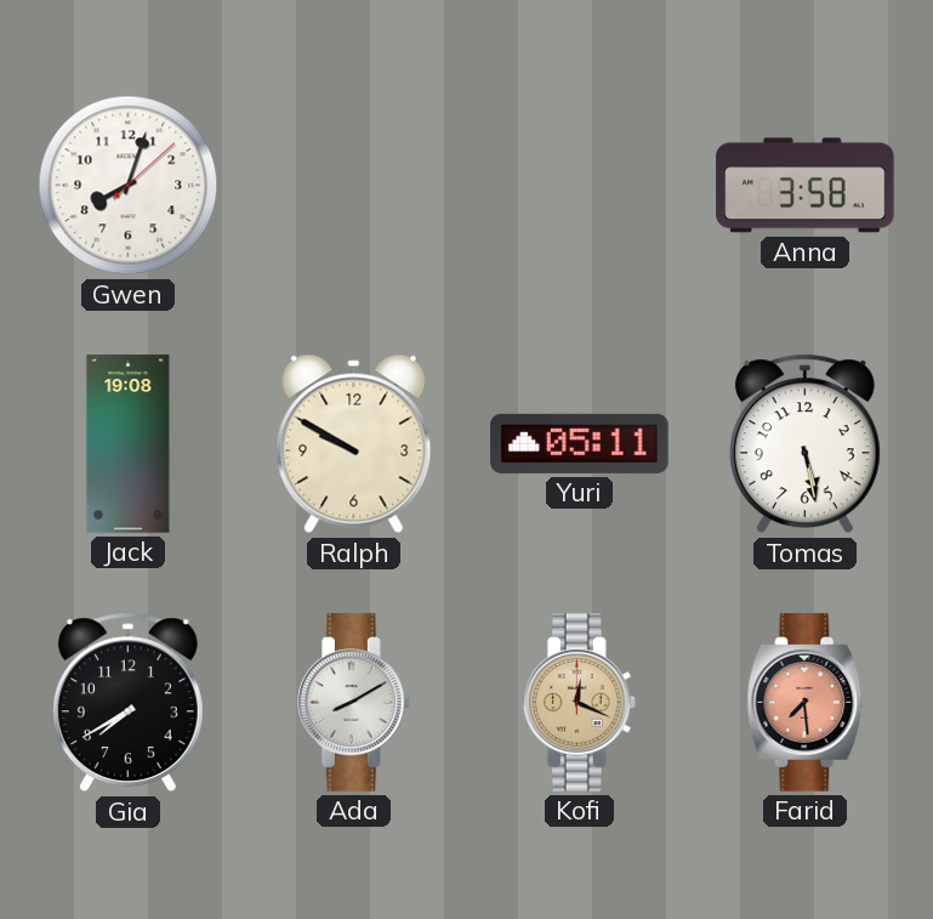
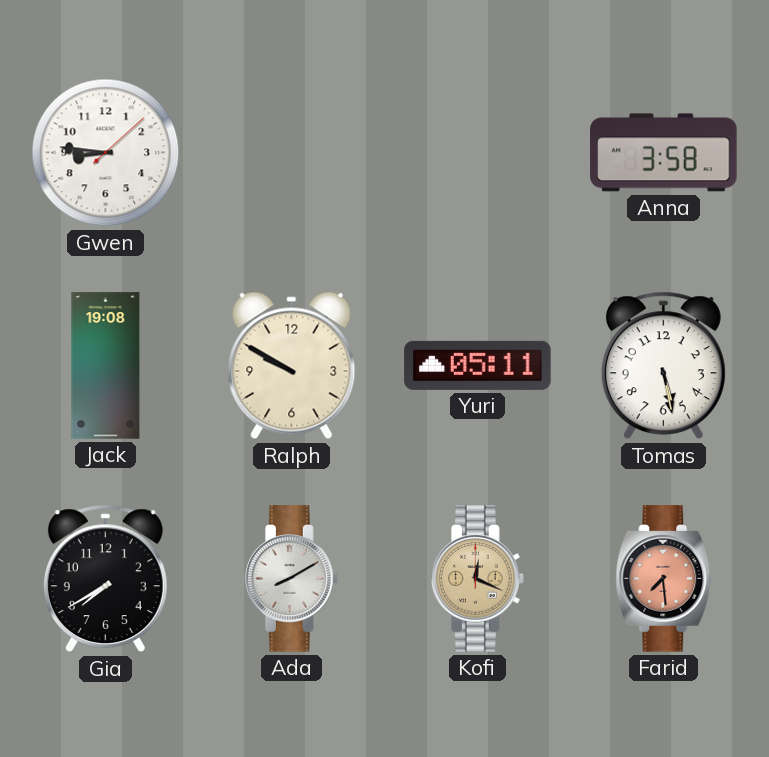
Gwen: 8:03 -> 8:46
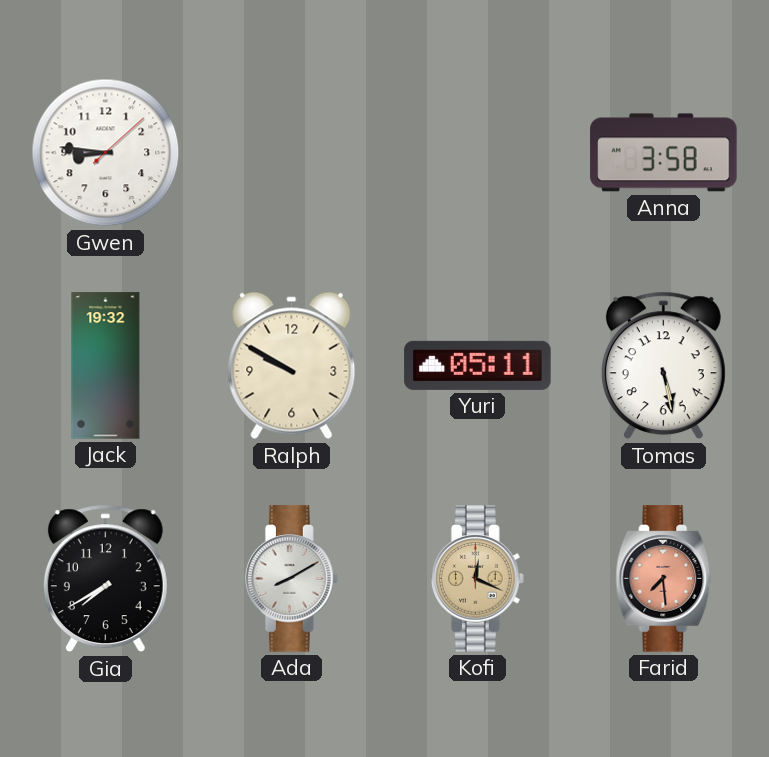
Jack: 19:08 -> 19:32
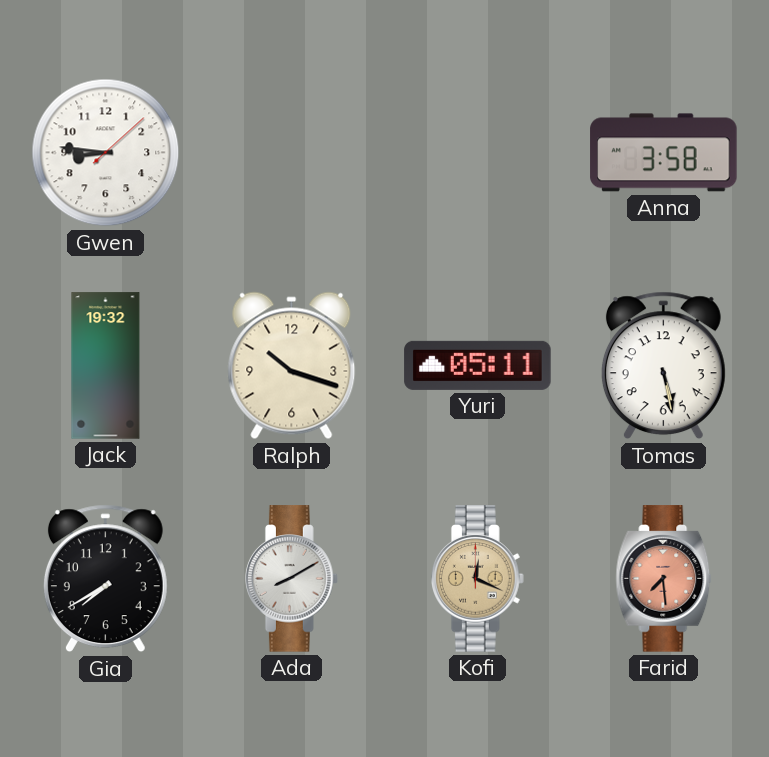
Ralph: 9:50 -> 10:18
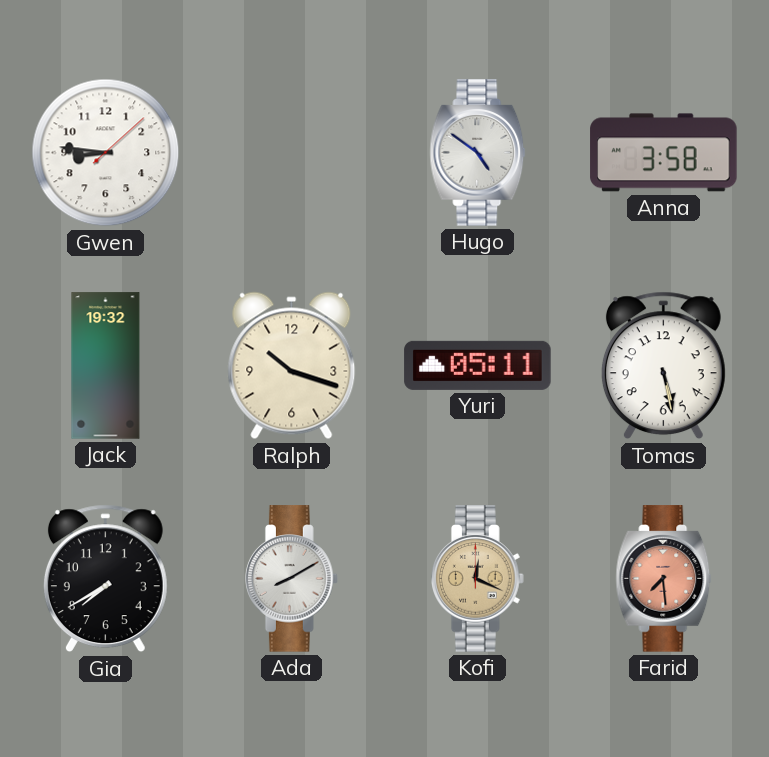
Hugo: none -> 4:51
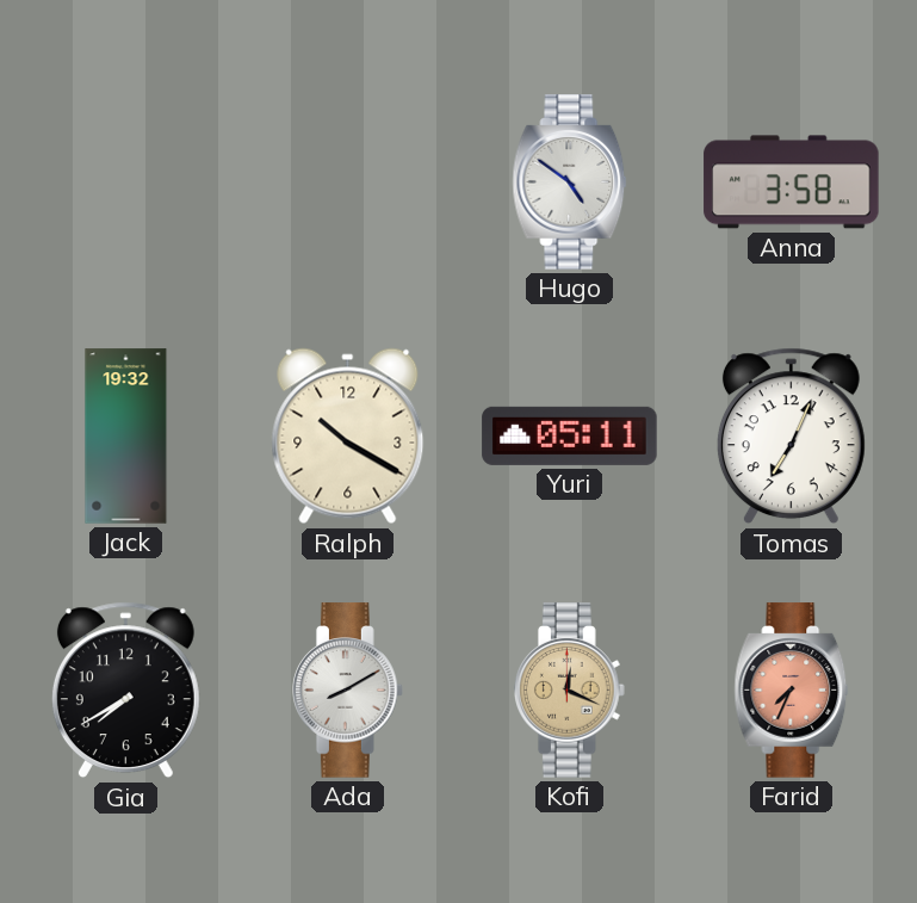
Gwen: 8:46 -> none
Ralph: 10:18 -> 10:20
Tomas: 5:28 -> 7:04
Farid: 7:29 -> 7:34
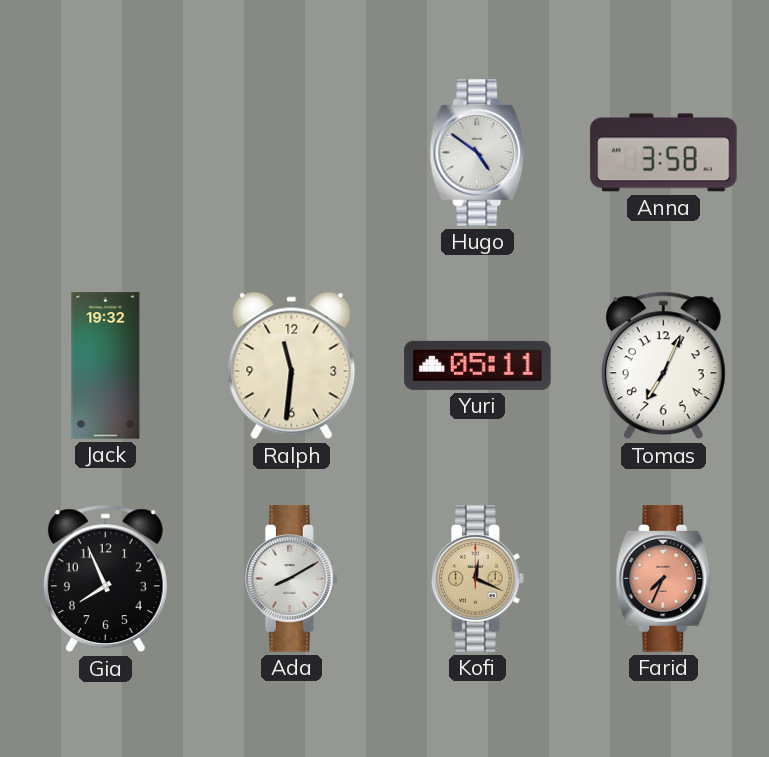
Ralph: 10:20 -> 11:31
Gia: 7:40 -> 7:56
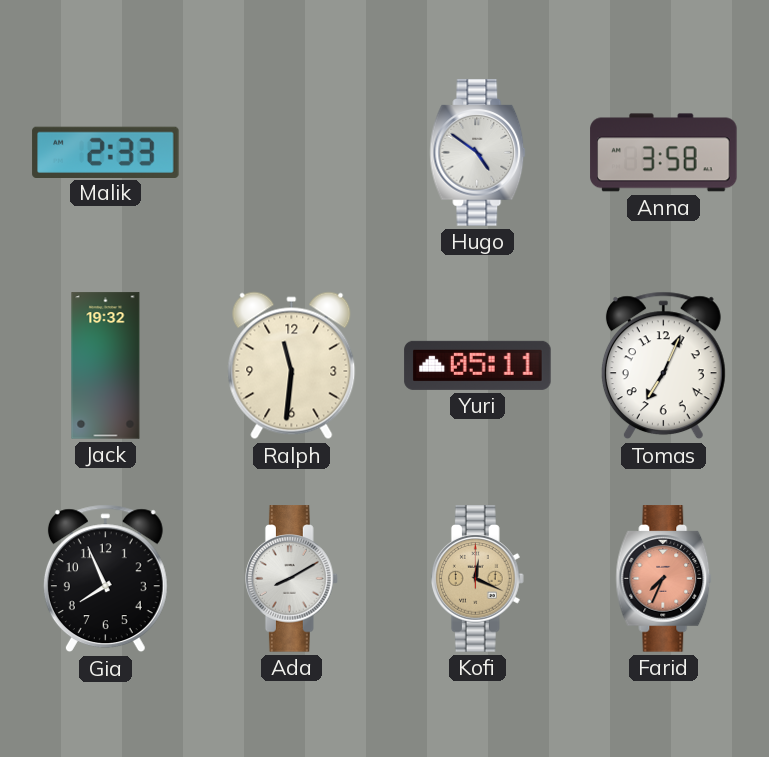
Malik: none -> 2:33
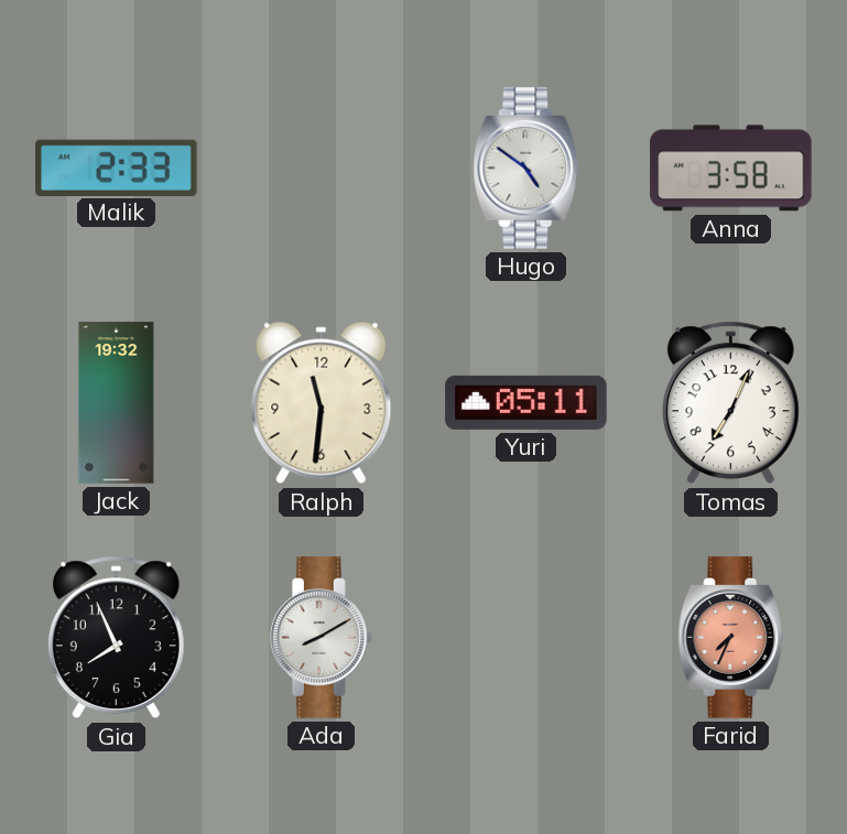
Kofi: 12:19 -> none
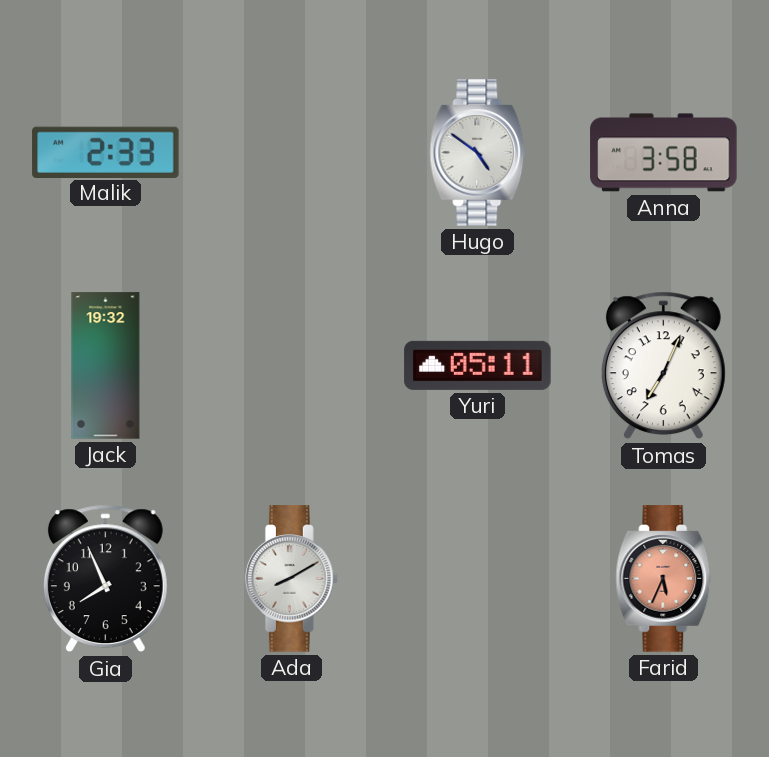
Ralph: 11:31 -> none
Farid: 7:34 -> 5:34
